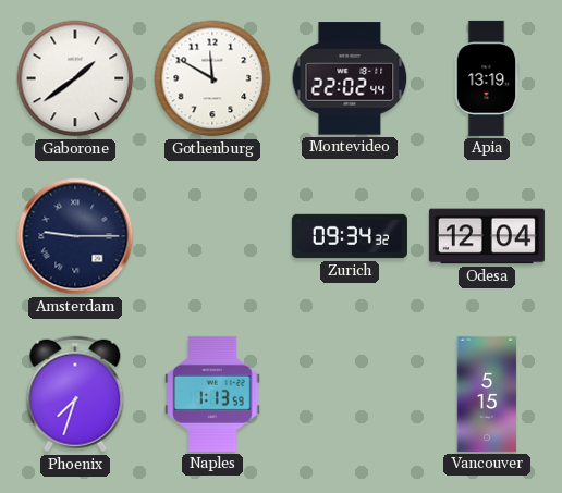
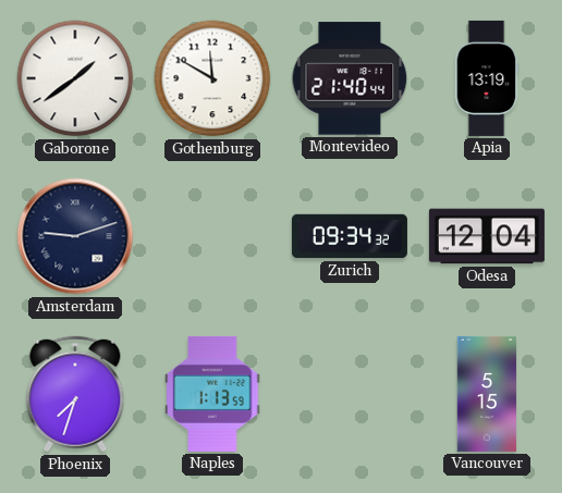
Montevideo: 22:02 -> 21:40
Amsterdam: 9:15 -> 9:12
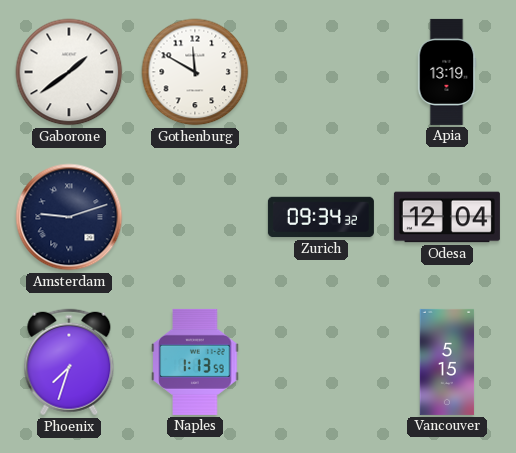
Montevideo: 21:40 -> none
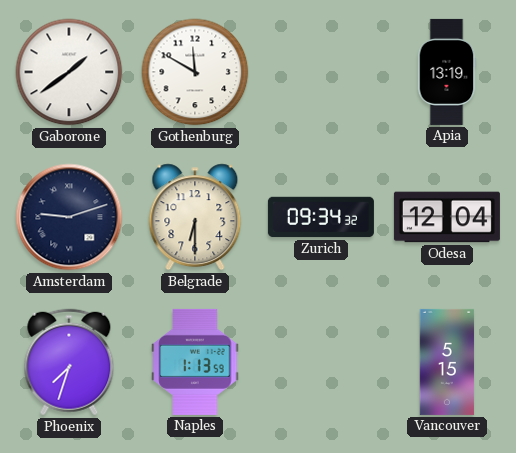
Belgrade: none -> 6:30
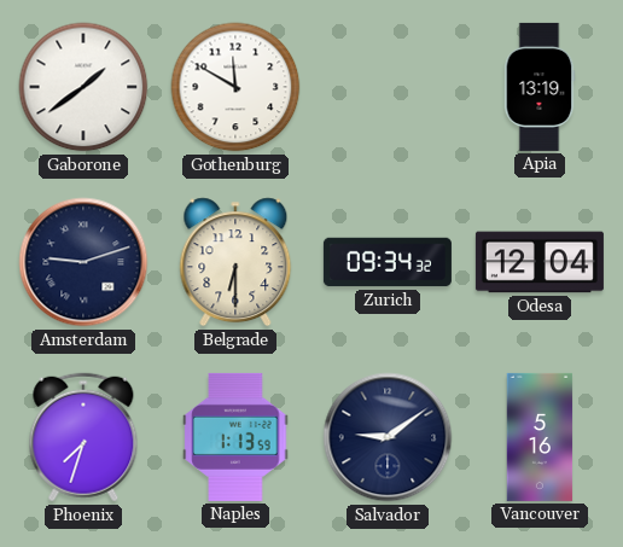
Salvador: none -> 9:09
Vancouver: 5:15 -> 5:16
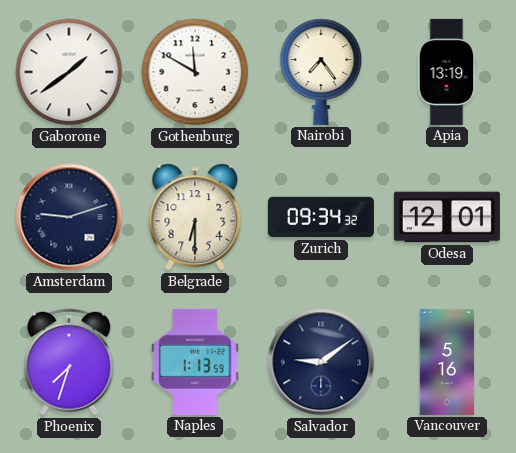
Nairobi: none -> 7:24
Odesa: 12:04 -> 12:01
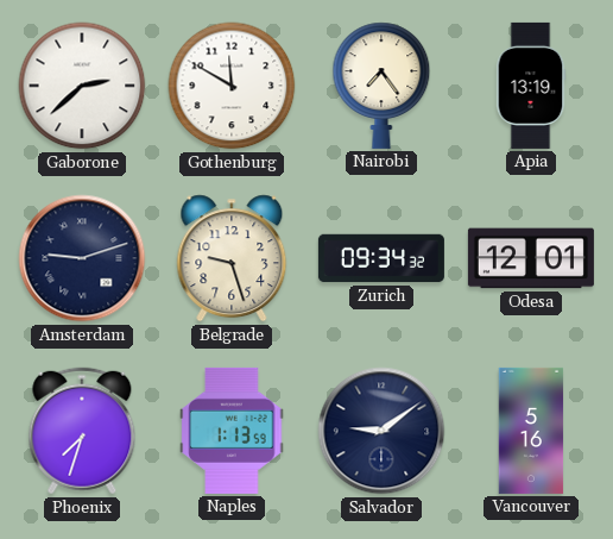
Gaborone: 1:39 -> 2:38
Belgrade: 6:30 -> 9:27
